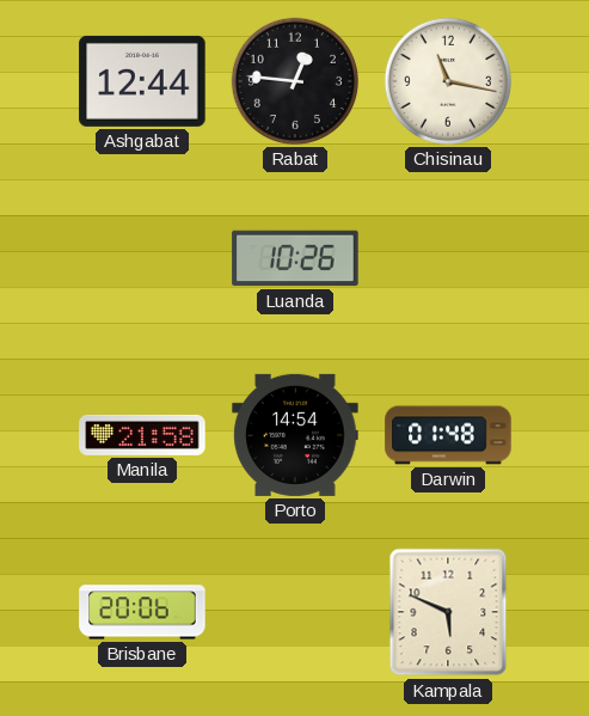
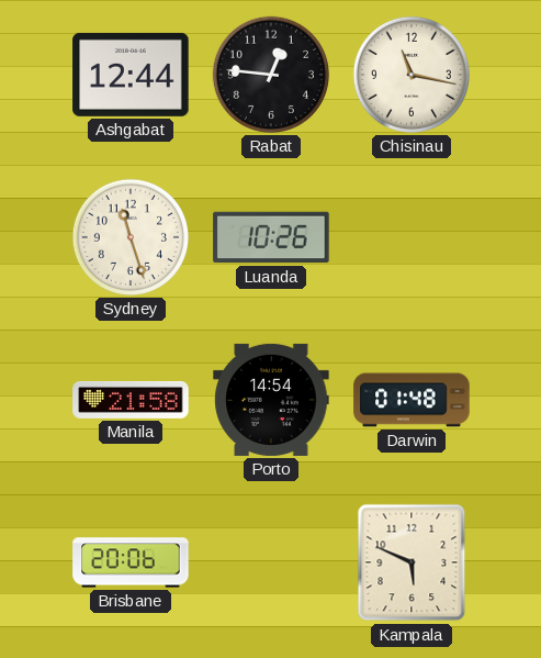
Sydney: none -> 11:27
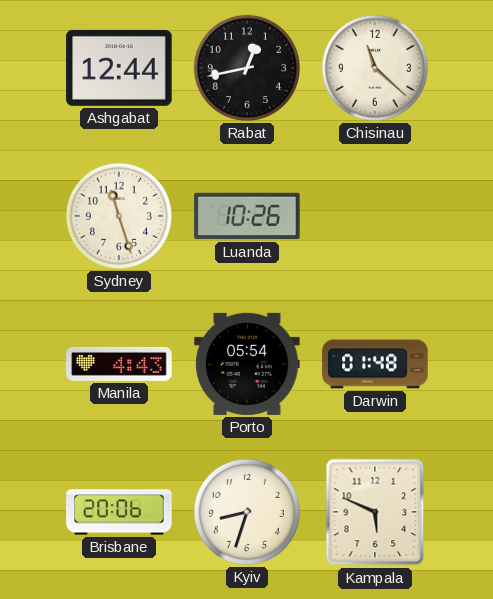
Rabat: 12:46 -> 12:43
Chisinau: 11:17 -> 11:22
Manila: 21:58 -> 4:43
Porto: 14:54 -> 05:54
Kyiv: none -> 8:33
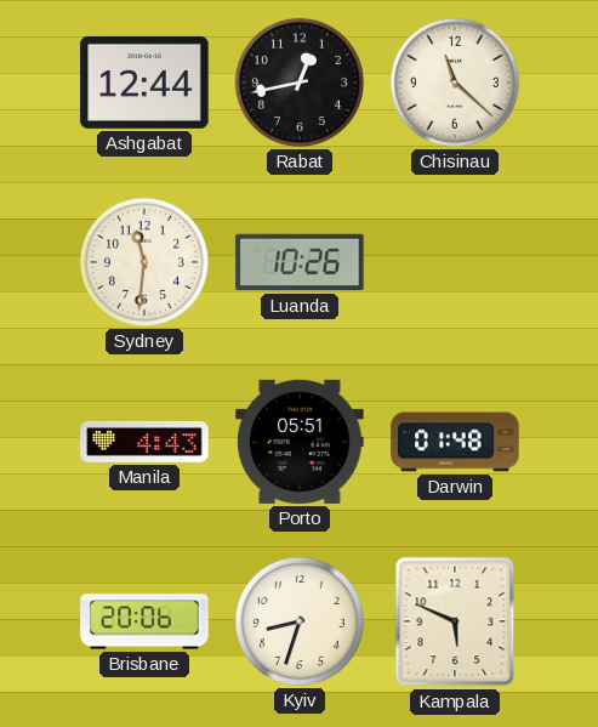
Sydney: 11:27 -> 11:31
Porto: 05:54 -> 05:51
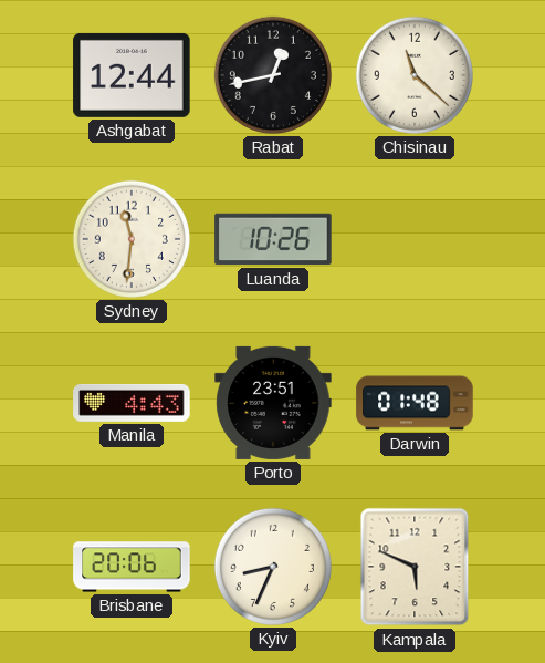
Porto: 05:51 -> 23:51
Kyiv: 8:33 -> 8:34
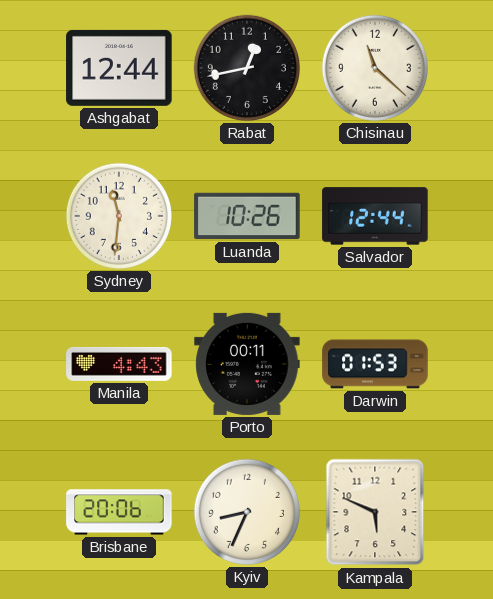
Salvador: none -> 12:44
Porto: 23:51 -> 00:11
Darwin: 01:48 -> 01:53
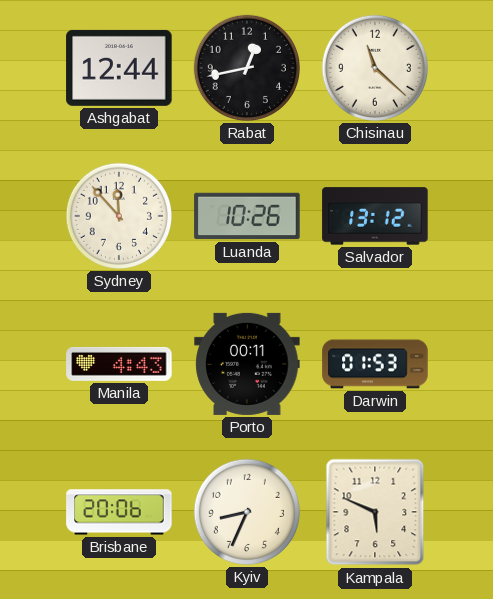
Sydney: 11:31 -> 11:53
Salvador: 12:44 -> 13:12
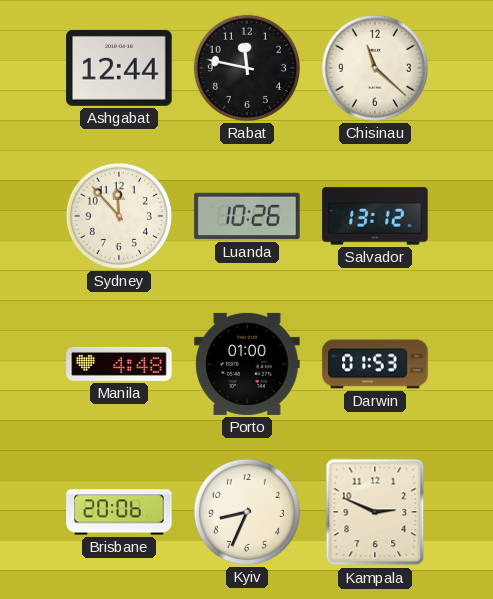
Rabat: 12:43 -> 11:47
Manila: 4:43 -> 4:48
Porto: 00:11 -> 01:00
Kampala: 5:49 -> 2:49
